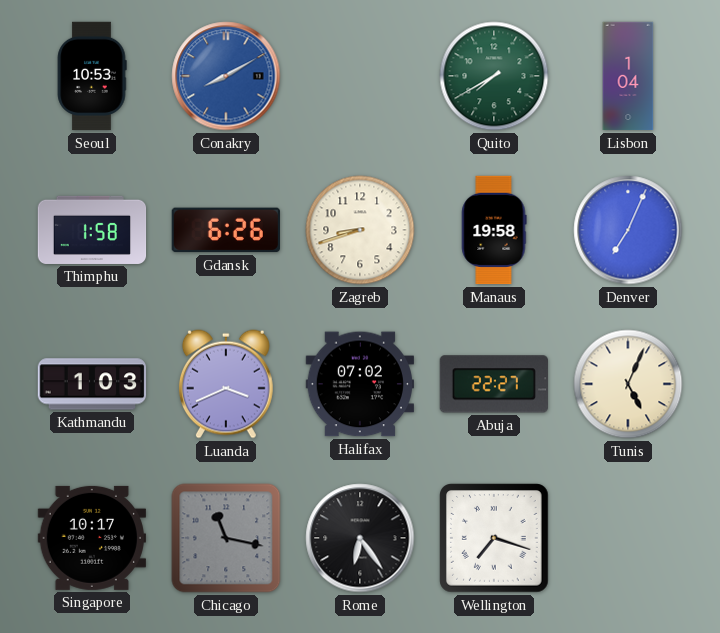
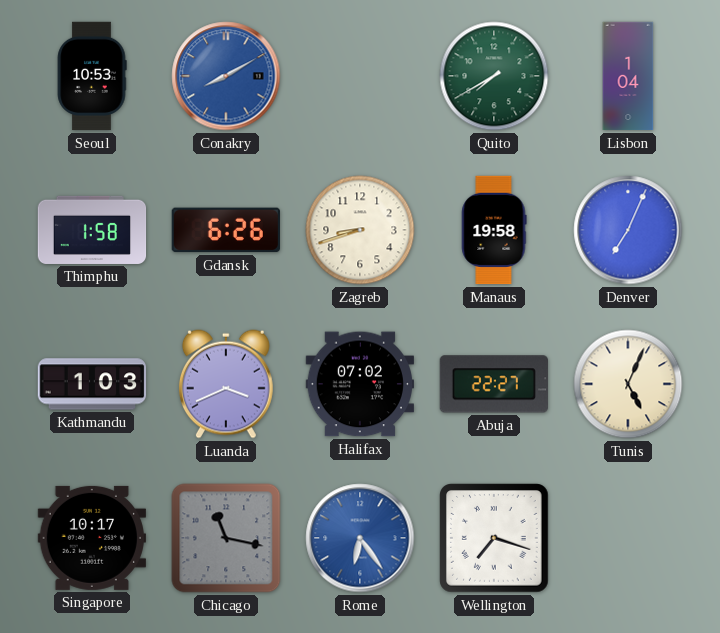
Rome dial: black -> blue
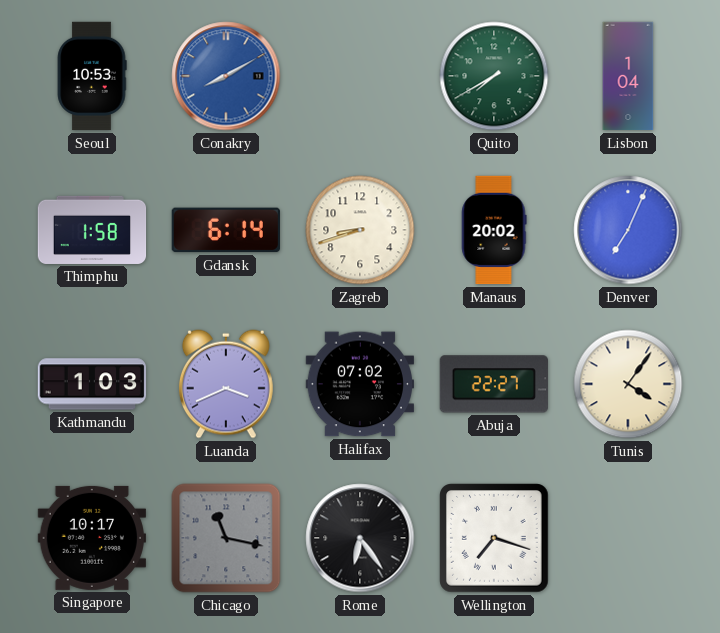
Gdansk: 6:26 -> 6:14
Manaus: 19:58 -> 20:02
Tunis: 5:04 -> 4:06
Rome dial: blue -> black
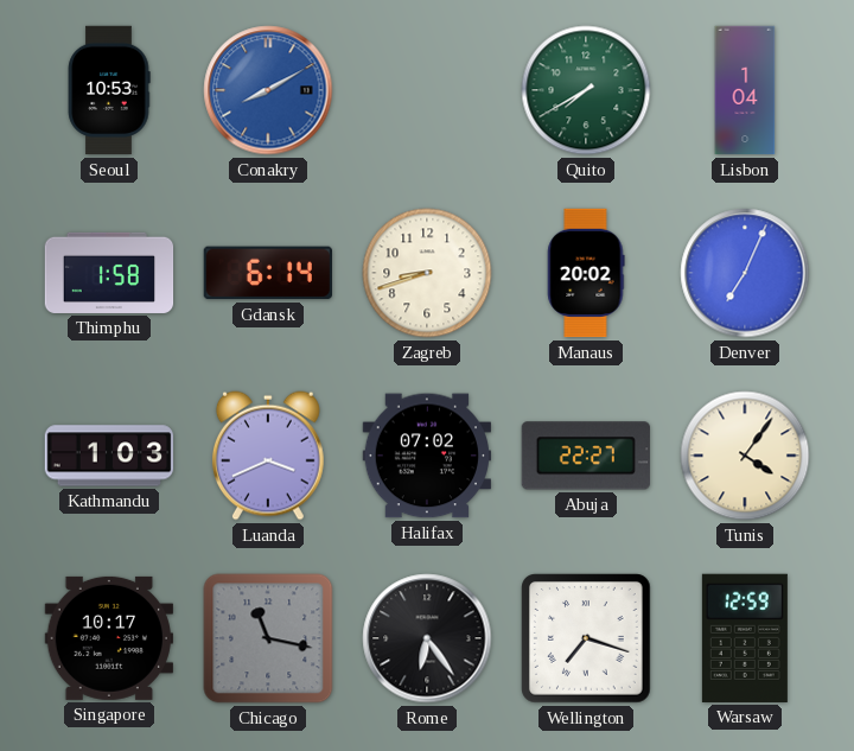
Warsaw: none -> 12:59
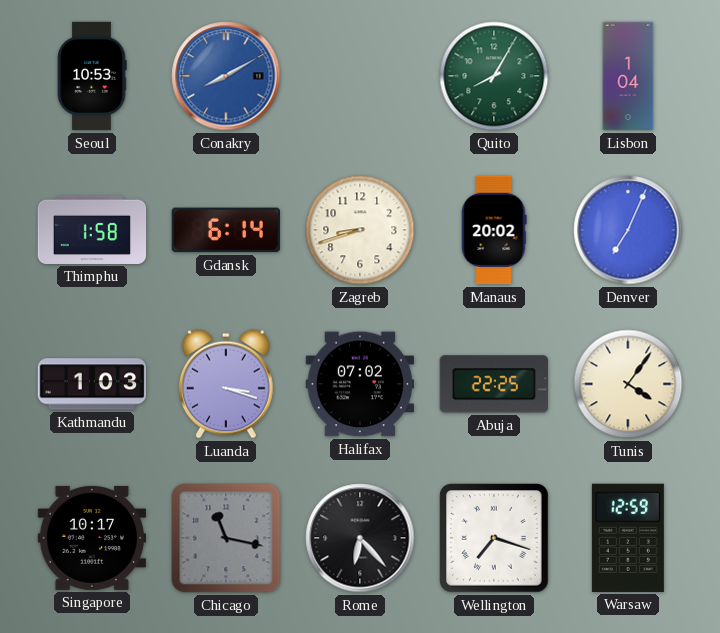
Quito: 7:40 -> 8:05
Luanda: 3:41 -> 3:18
Abuja: 22:27 -> 22:25
Rome: 6:24 -> 6:23
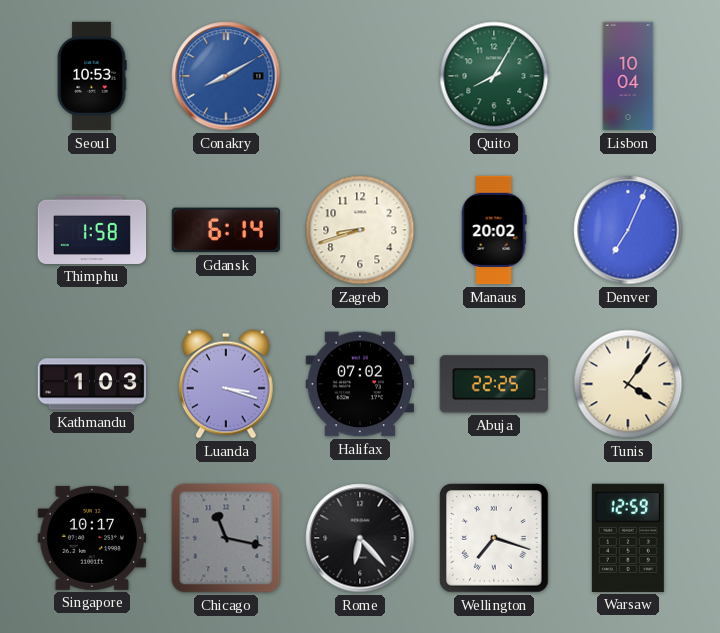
Lisbon: 1:04 -> 10:04
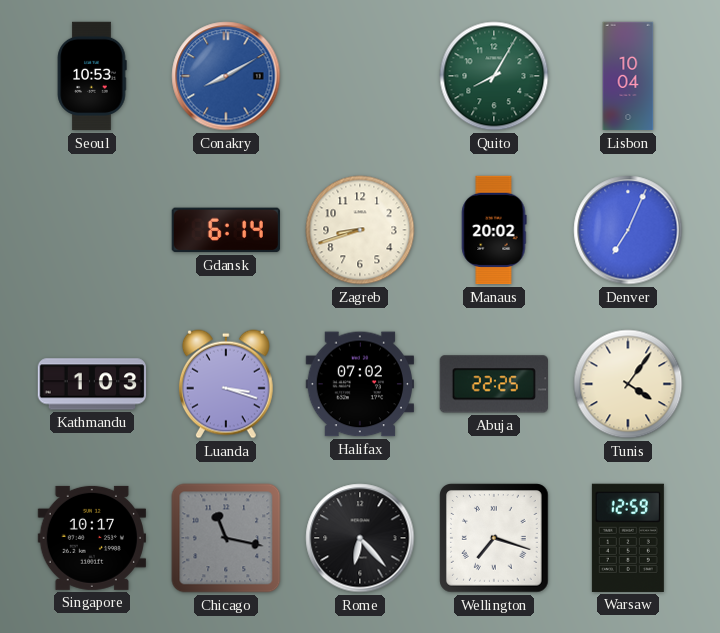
Thimphu: 1:58 -> none
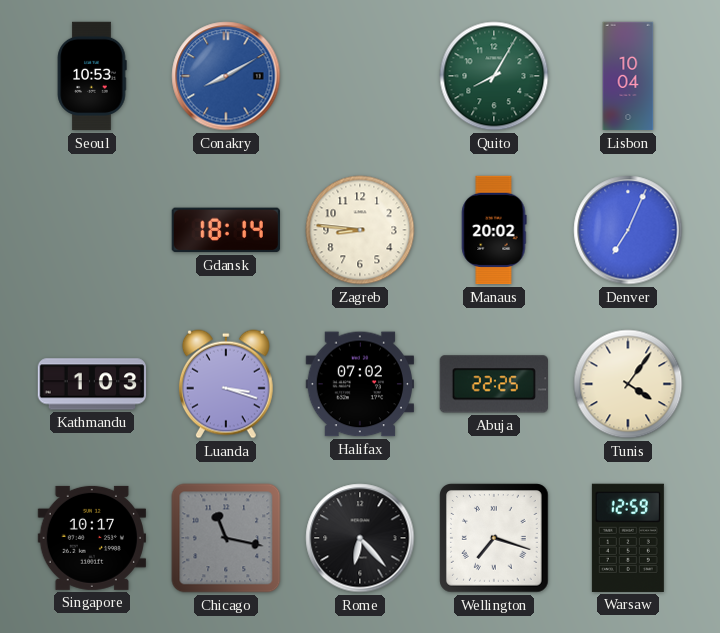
Gdansk: 6:14 -> 18:14
Zagreb: 8:42 -> 8:46
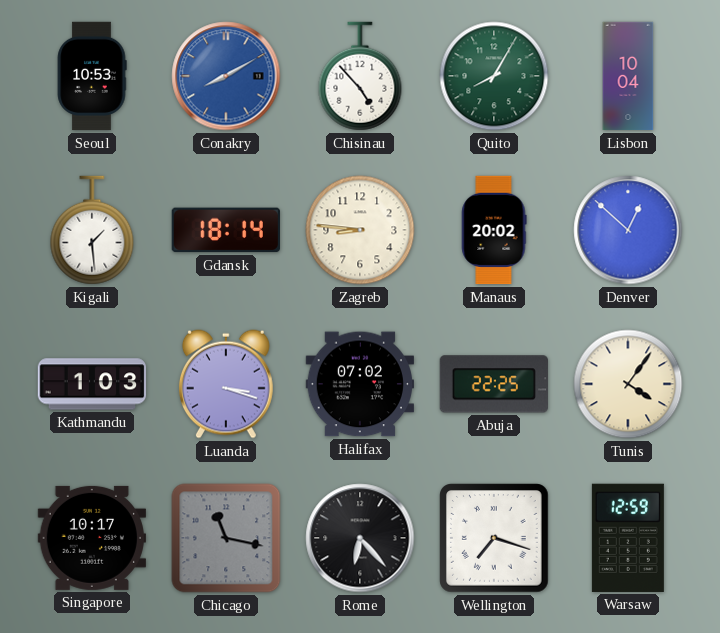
Chisinau: none -> 4:53
Kigali: none -> 1:29
Denver: 7:04 -> 12:52
